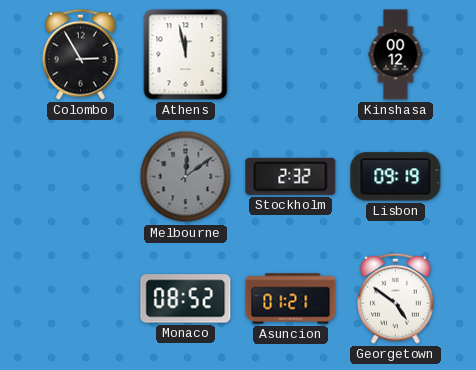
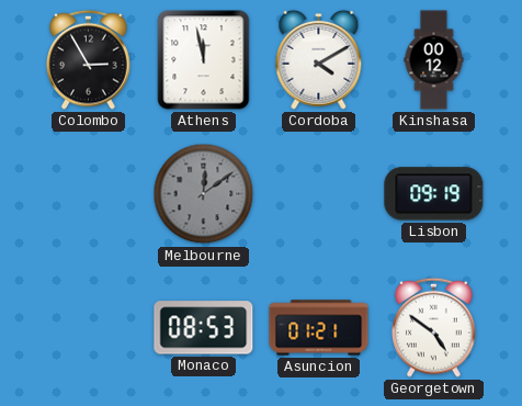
Cordoba: none -> 4:10
Stockholm: 2:32 -> none
Monaco: 08:52 -> 08:53
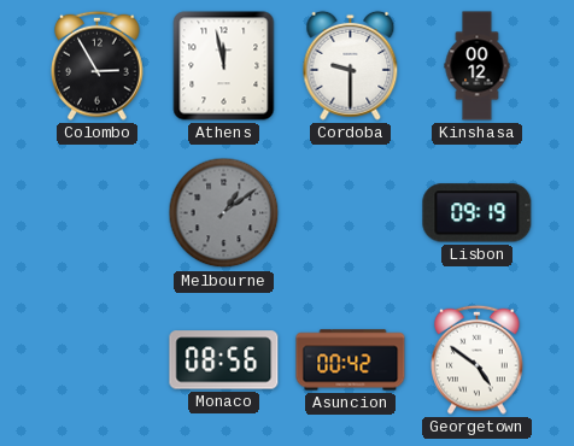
Cordoba: 4:10 -> 9:30
Melbourne: 12:09 -> 1:09
Monaco: 08:53 -> 08:56
Asuncion: 01:21 -> 00:42
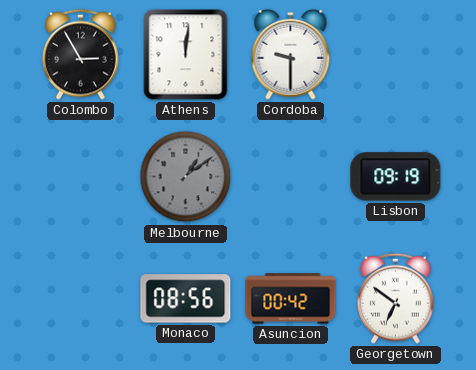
Athens: 11:58 -> 12:01
Kinshasa: 00:12 -> none
Georgetown: 4:51 -> 6:51
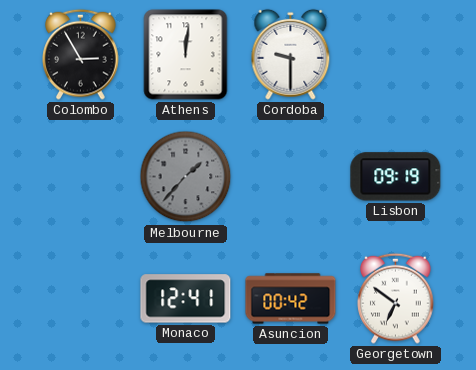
Melbourne: 1:09 -> 1:37
Monaco: 08:56 -> 12:41
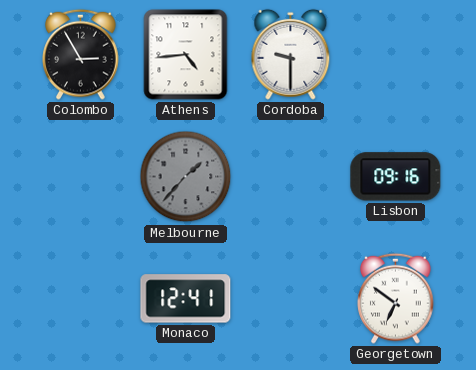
Athens: 12:01 -> 4:44
Lisbon: 09:19 -> 09:16
Asuncion: 00:42 -> none
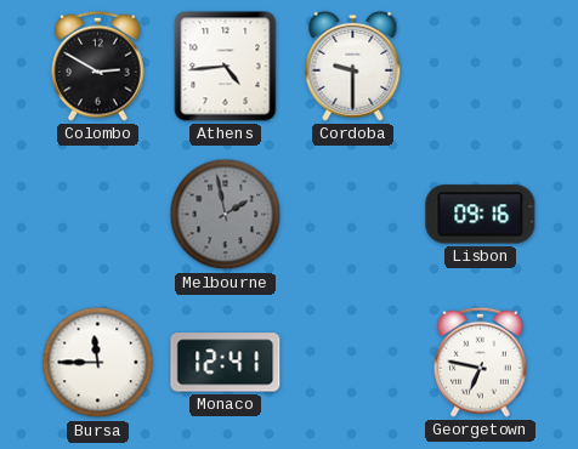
Colombo: 2:55 -> 2:50
Melbourne: 1:37 -> 1:58
Bursa: none -> 11:45
Georgetown: 6:51 -> 6:47
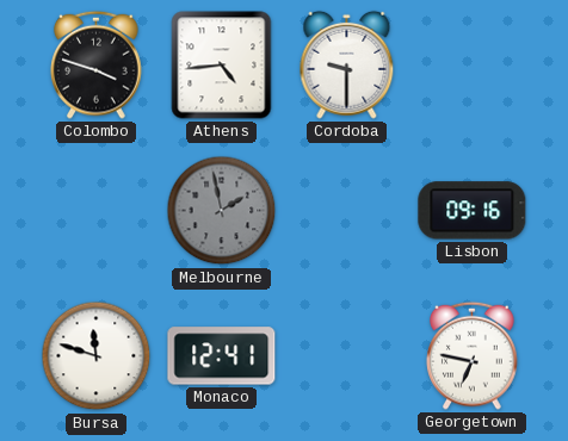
Colombo: 2:50 -> 3:48
Bursa: 11:45 -> 11:48
